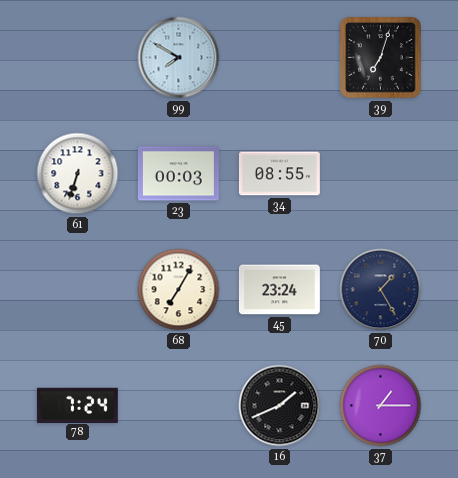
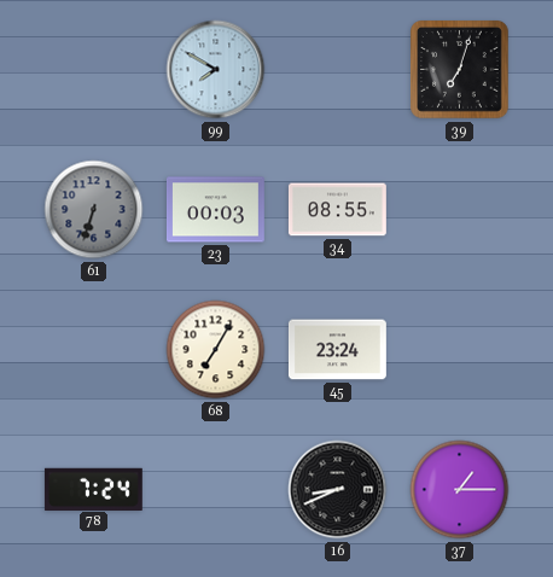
61 dial: white -> grey
70: 1:25 -> none
16: 1:41 -> 8:41
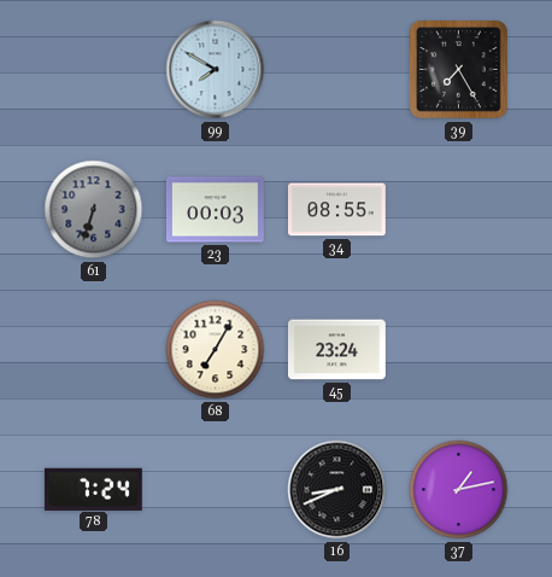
39: 7:03 -> 7:25
37: 1:15 -> 1:13
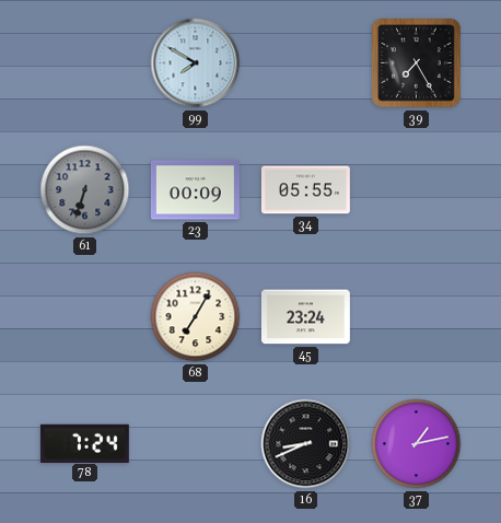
23: 00:03 -> 00:09
34: 08:55 -> 05:55
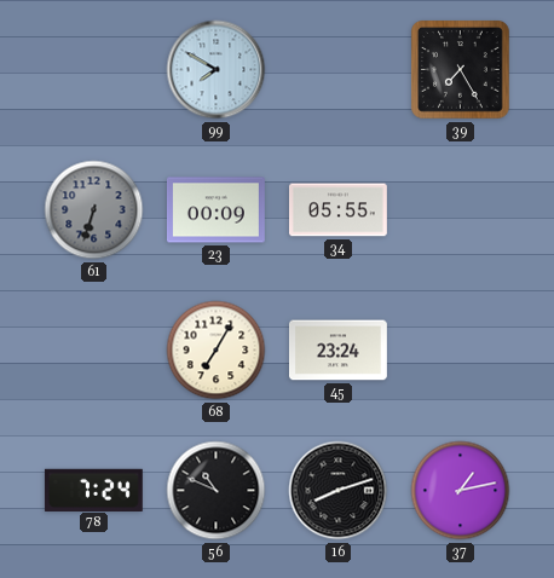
56: none -> 10:49
16: 8:41 -> 8:12
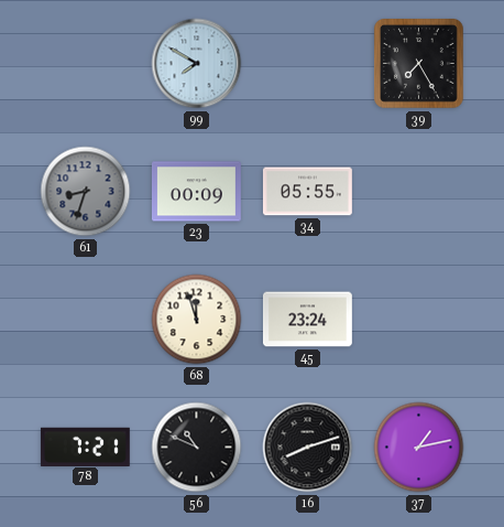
61: 6:33 -> 8:33
68: 7:05 -> 11:57
78: 7:24 -> 7:21
